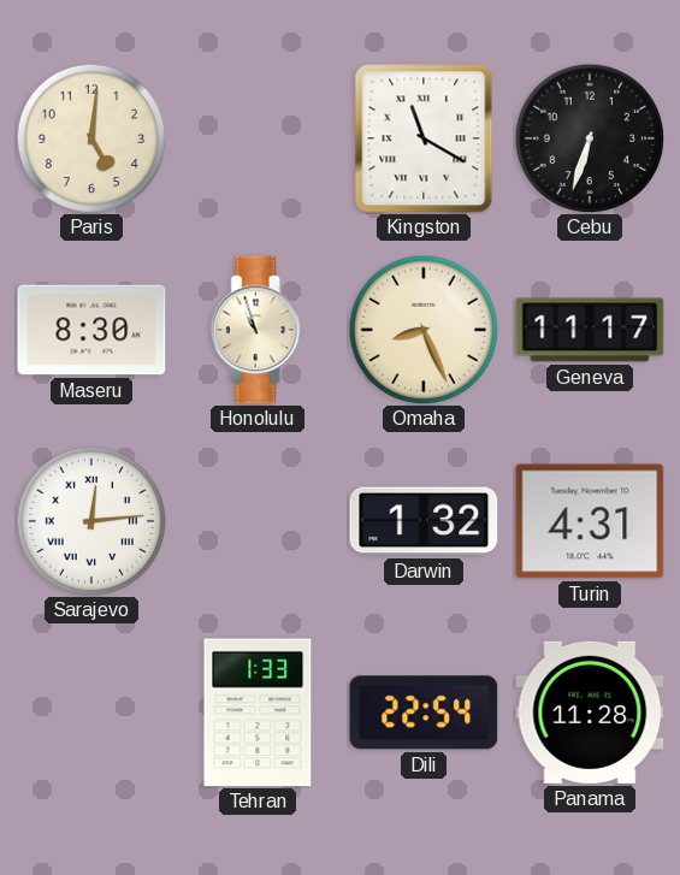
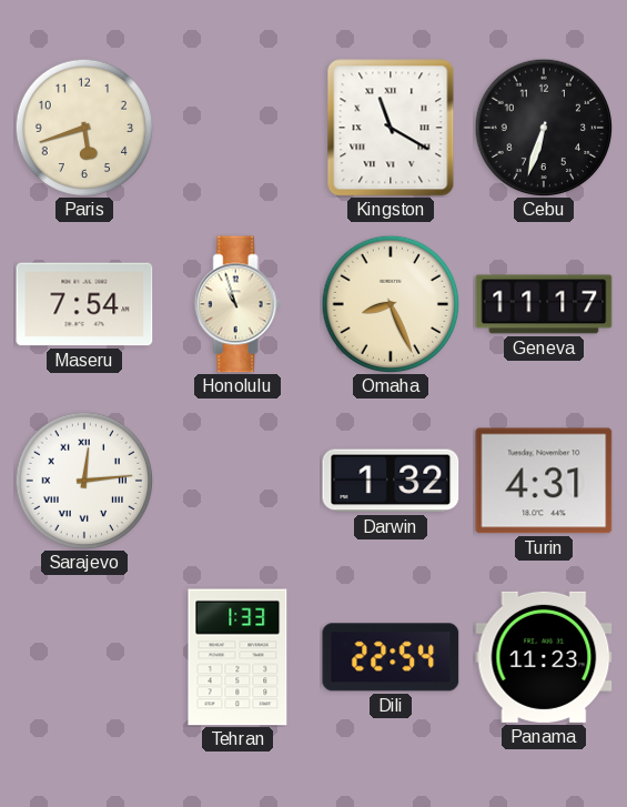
Paris: 5:01 -> 5:42
Maseru: 8:30 -> 7:54
Panama: 11:28 -> 11:23
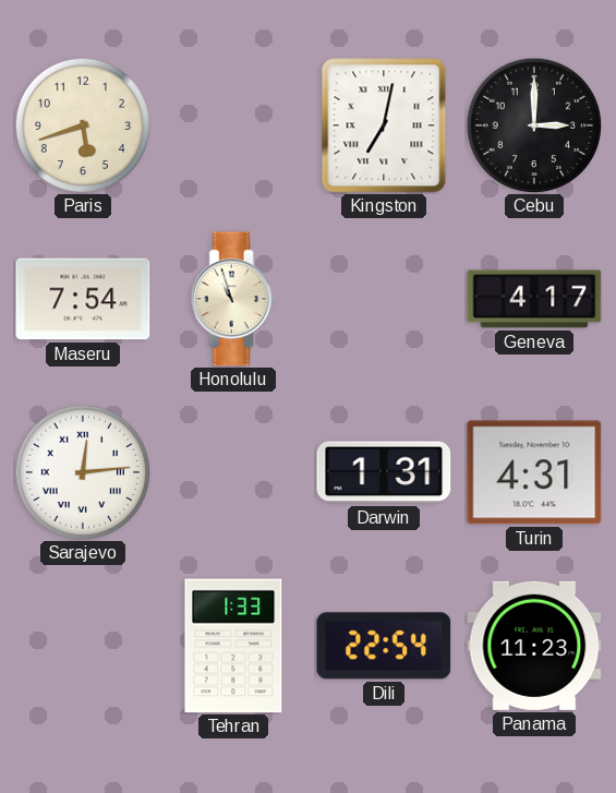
Kingston: 11:20 -> 7:02
Cebu: 6:33 -> 3:00
Omaha: 8:26 -> none
Geneva: 11:17 -> 4:17
Darwin: 1:32 -> 1:31
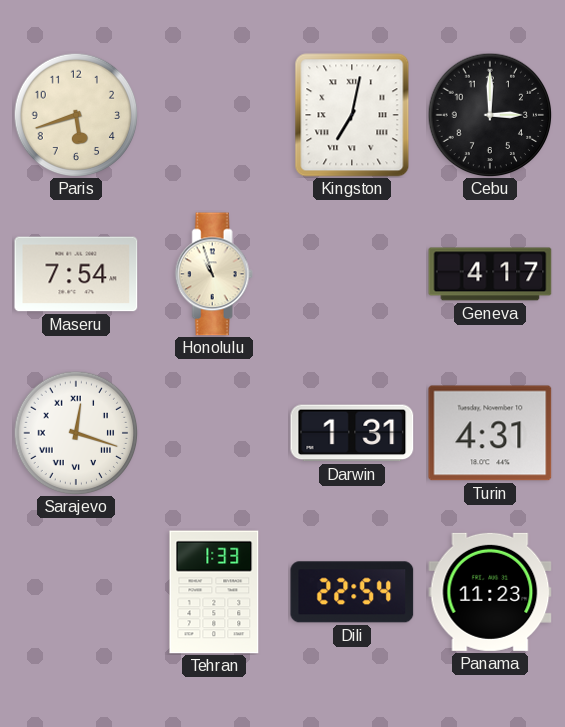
Sarajevo: 12:14 -> 12:18
